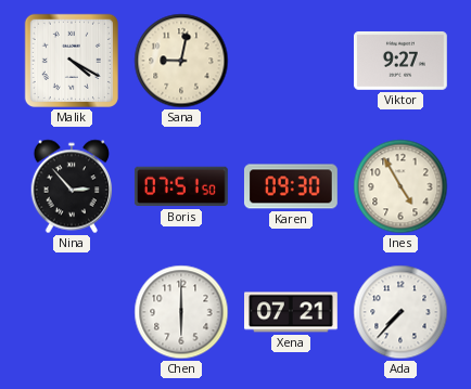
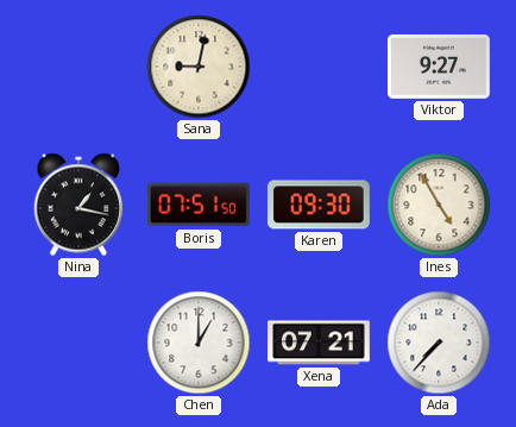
Malik: 4:20 -> none
Nina: 2:53 -> 1:17
Chen: 6:00 -> 1:00
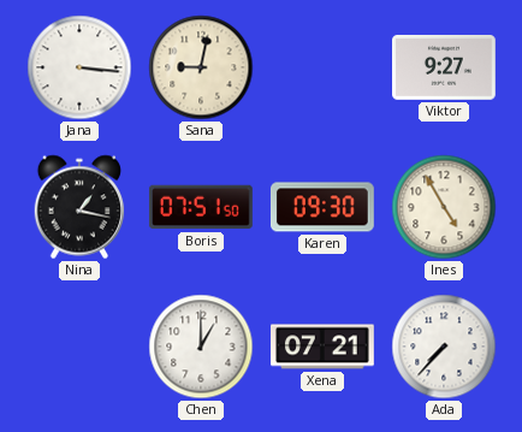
Jana: none -> 3:16
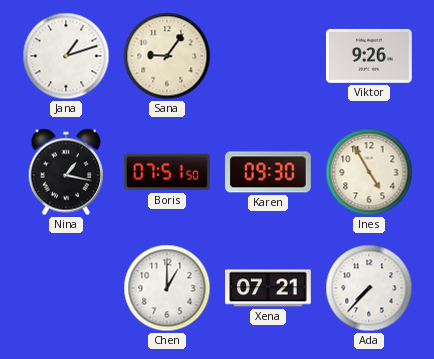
Jana: 3:16 -> 1:12
Sana: 9:02 -> 9:06
Viktor: 9:27 -> 9:26
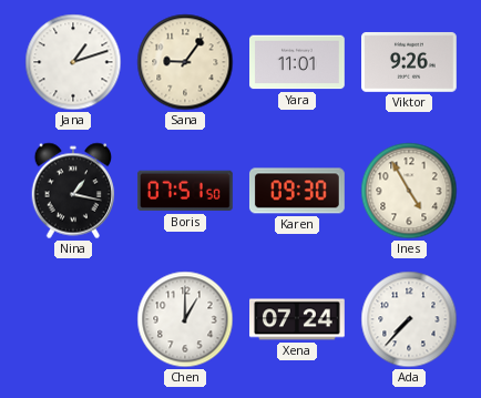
Yara: none -> 11:01
Xena: 07:21 -> 07:24
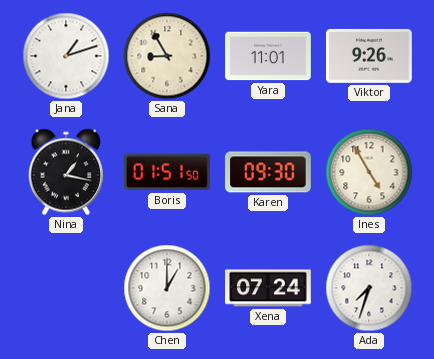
Sana: 9:06 -> 8:55
Boris: 07:51 -> 01:51
Ada: 7:37 -> 7:33
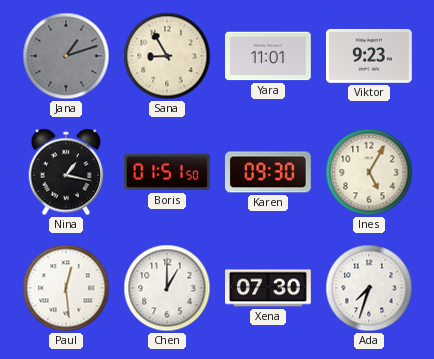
Jana dial: white -> grey
Viktor: 9:26 -> 9:23
Ines: 4:55 -> 5:05
Paul: none -> 12:29
Xena: 07:24 -> 07:30
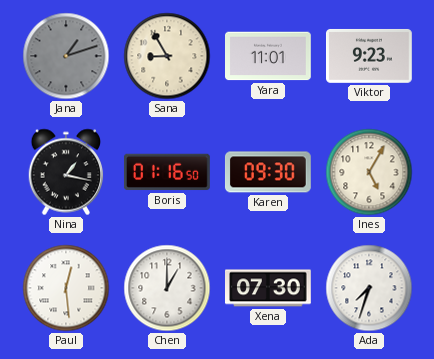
Boris: 01:51 -> 01:16
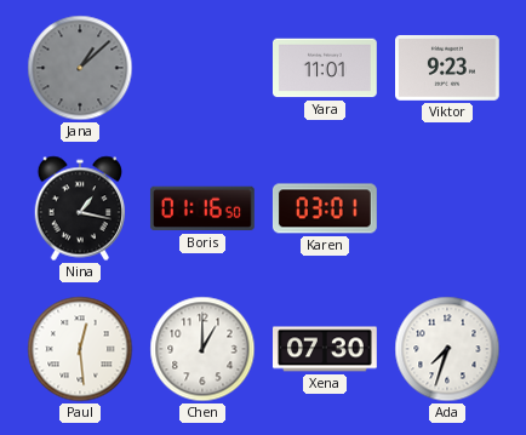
Jana: 1:12 -> 1:08
Sana: 8:55 -> none
Karen: 09:30 -> 03:01
Ines: 5:05 -> none
